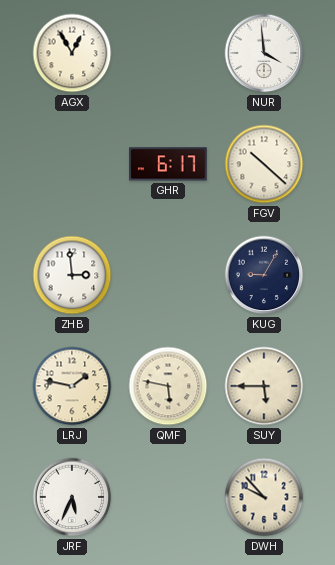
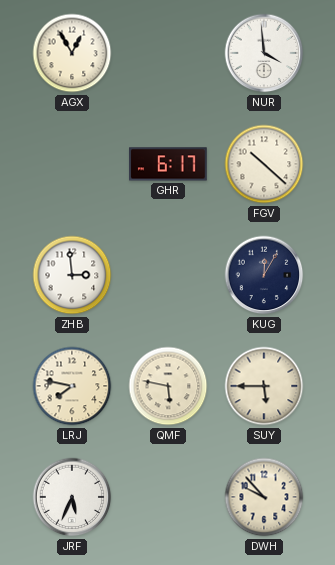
KUG: 9:05 -> 12:05
LRJ: 1:47 -> 7:47
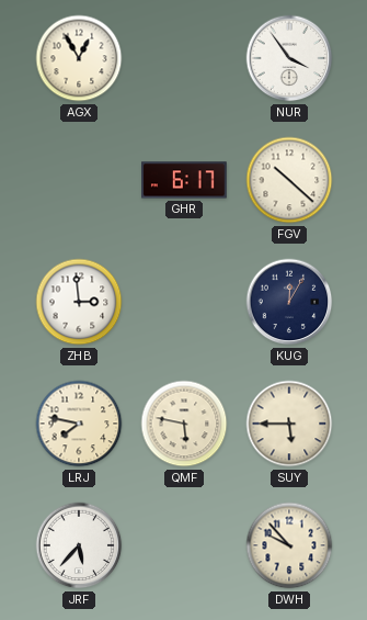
NUR: 3:59 -> 3:54
JRF: 5:34 -> 5:37
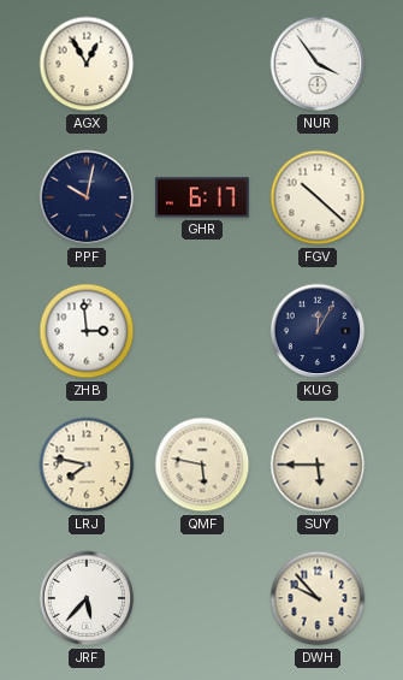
PPF: none -> 10:02
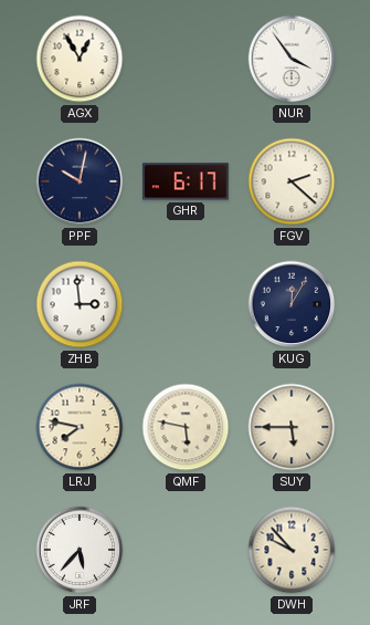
FGV: 10:22 -> 2:22
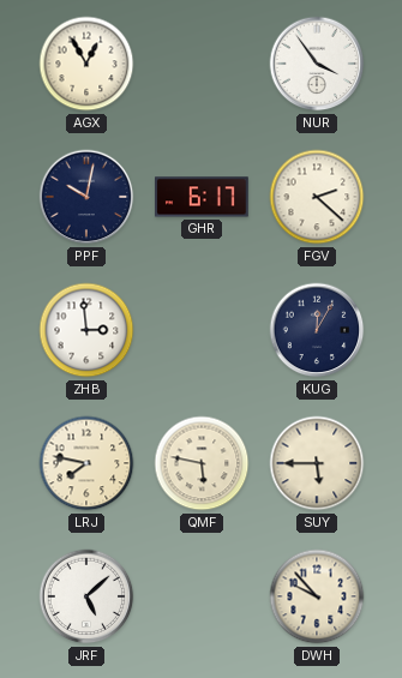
JRF: 5:37 -> 5:08
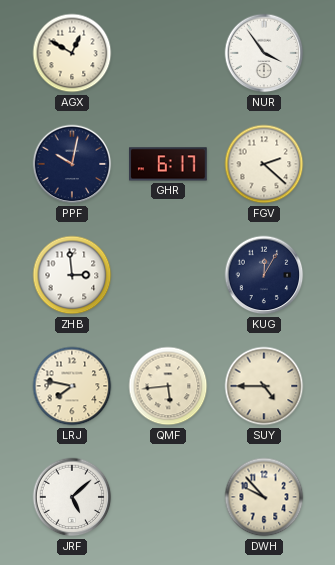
AGX: 12:55 -> 12:50
QMF: 5:47 -> 5:44
SUY: 5:45 -> 4:45
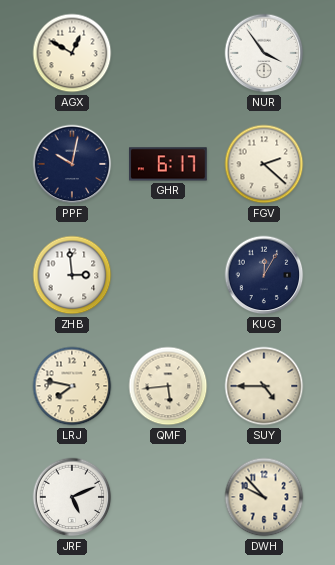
JRF: 5:08 -> 5:11
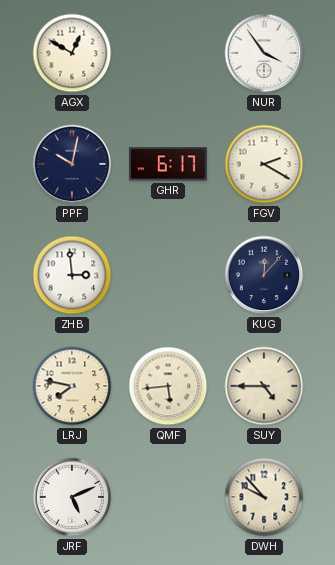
FGV: 2:22 -> 2:20
KUG: 12:05 -> 12:07
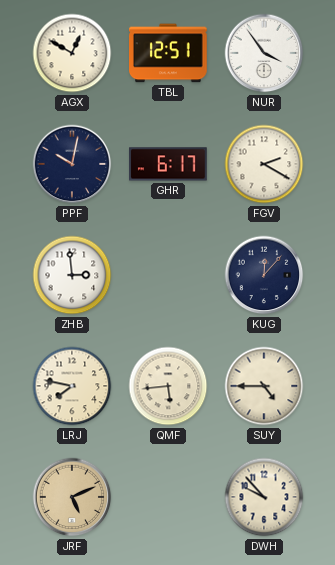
TBL: none -> 12:51
JRF dial: white -> champagne
